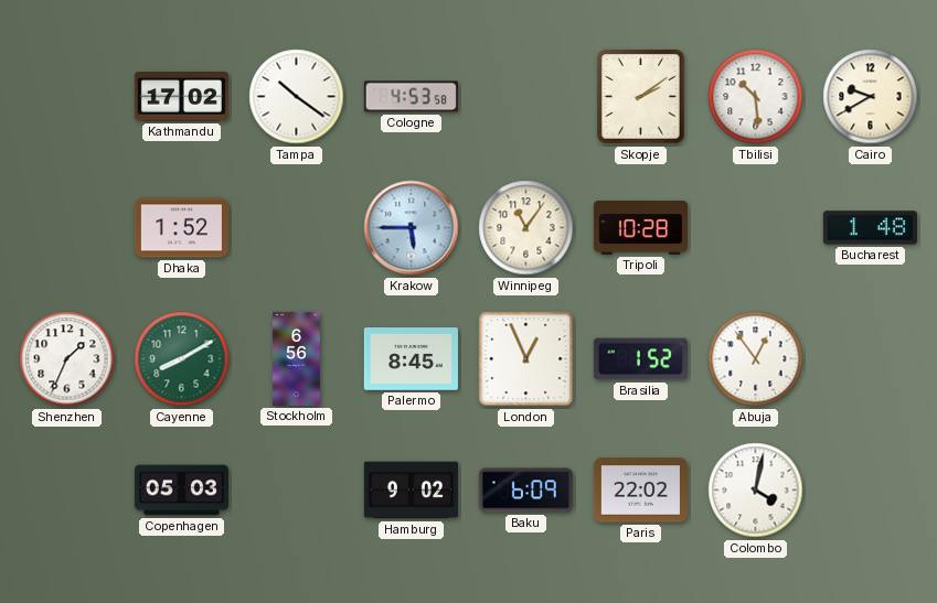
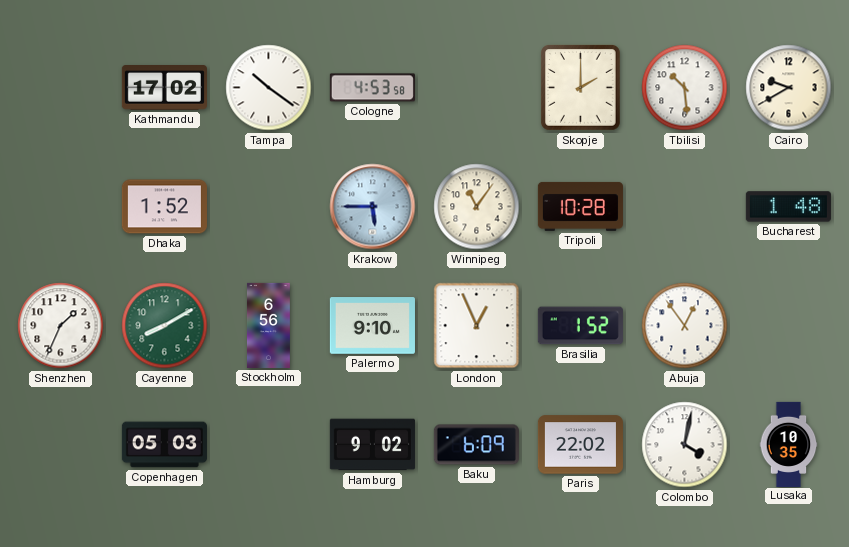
Skopje: 2:09 -> 2:00
Palermo: 8:45 -> 9:10
Lusaka: none -> 10:35
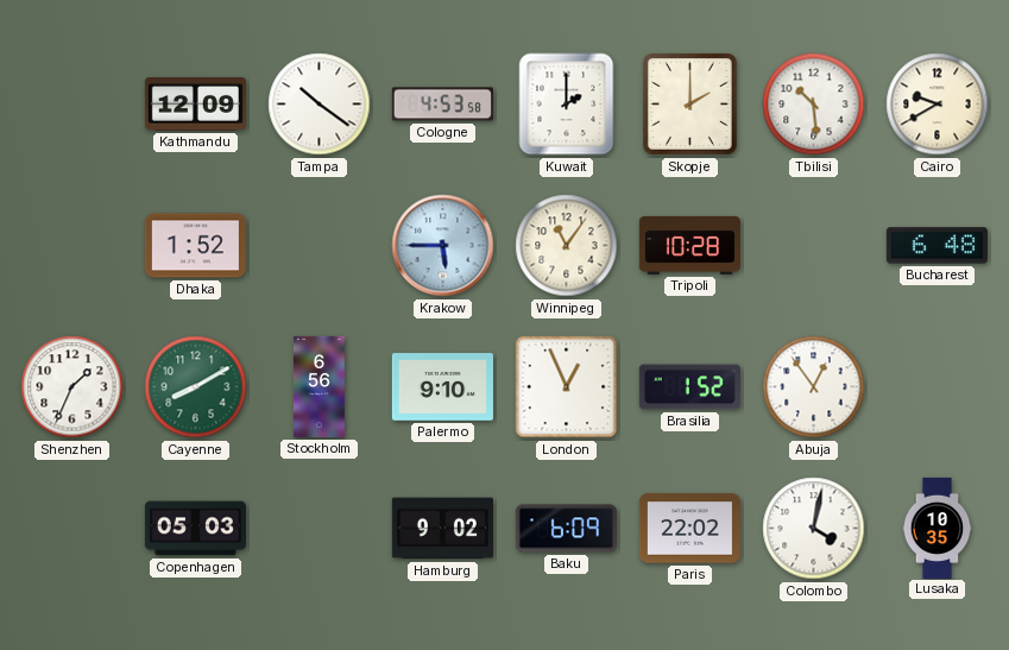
Kathmandu: 17:02 -> 12:09
Kuwait: none -> 2:00
Bucharest: 1:48 -> 6:48
